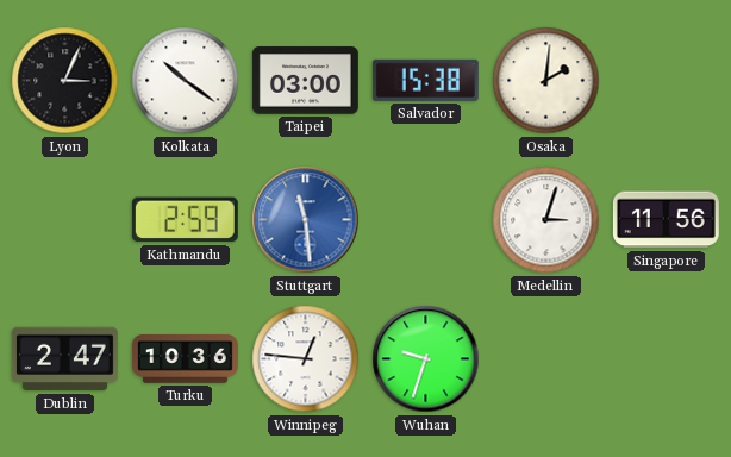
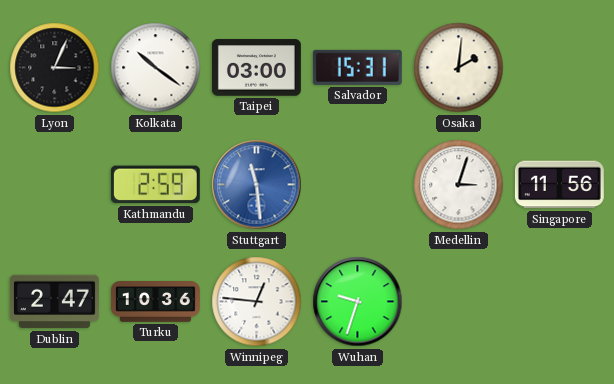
Salvador: 15:38 -> 15:31
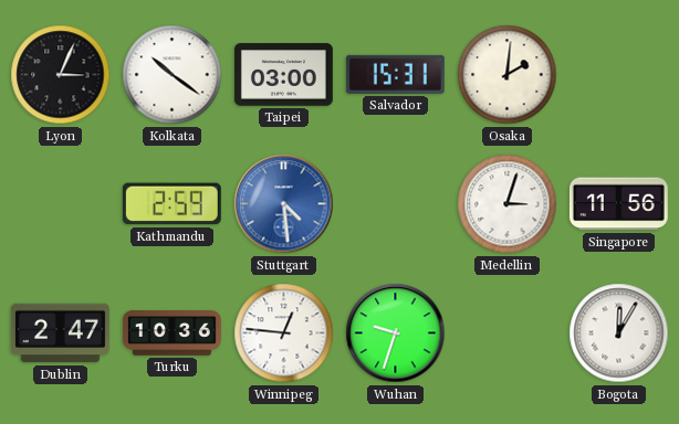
Stuttgart: 11:29 -> 4:29
Bogota: none -> 12:05
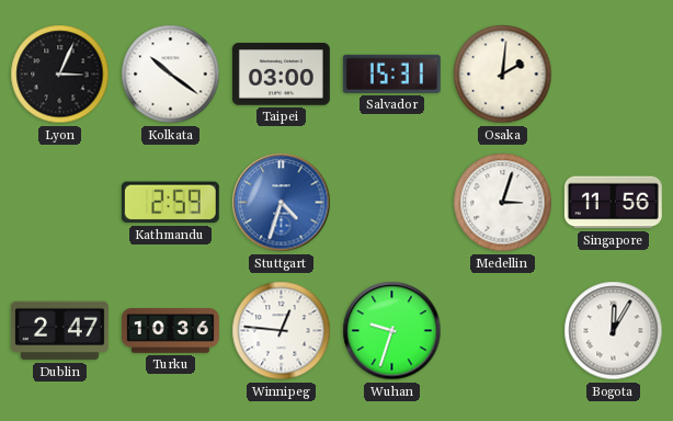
Stuttgart: 4:29 -> 4:33
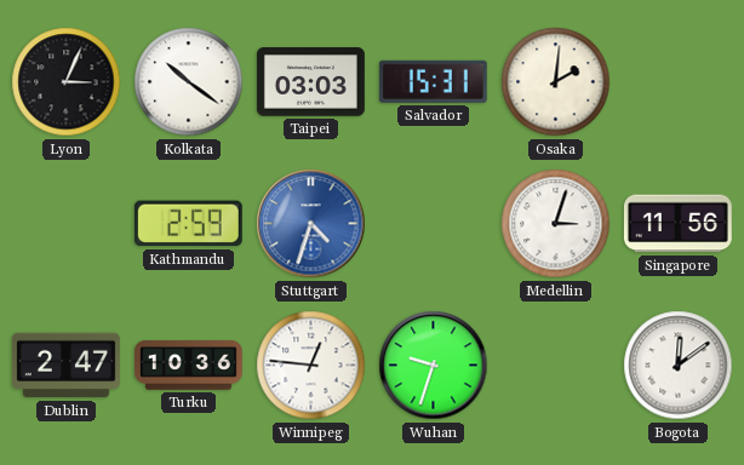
Taipei: 03:00 -> 03:03
Bogota: 12:05 -> 12:09
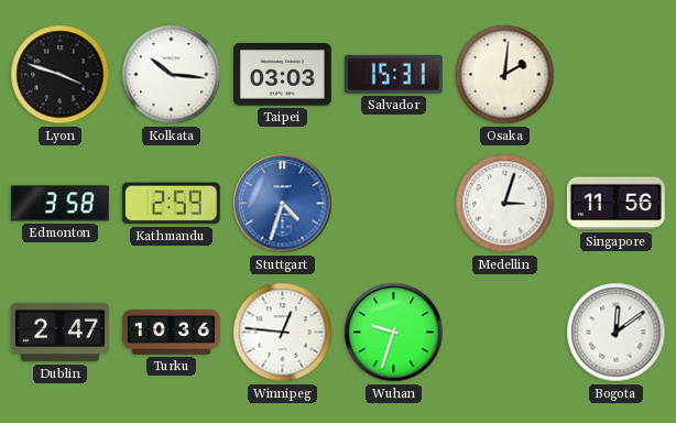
Lyon: 3:04 -> 3:48
Kolkata: 10:21 -> 10:16
Edmonton: none -> 3:58
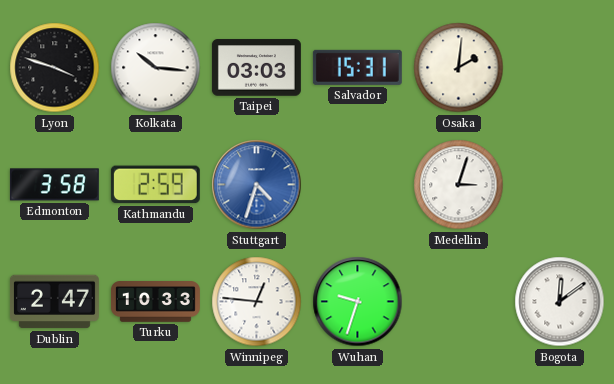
Singapore: 11:56 -> none
Turku: 10:36 -> 10:33
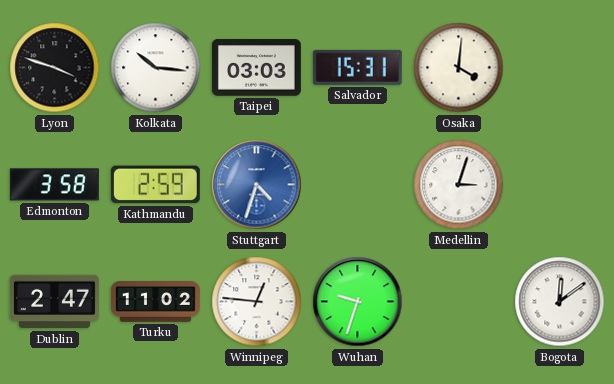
Osaka: 2:01 -> 4:01
Turku: 10:33 -> 11:02
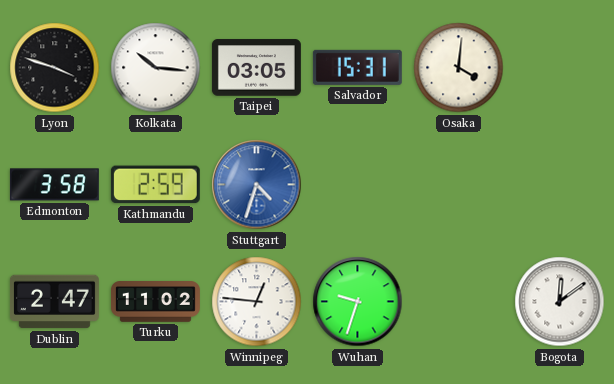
Taipei: 03:03 -> 03:05
Medellin: 3:03 -> none
